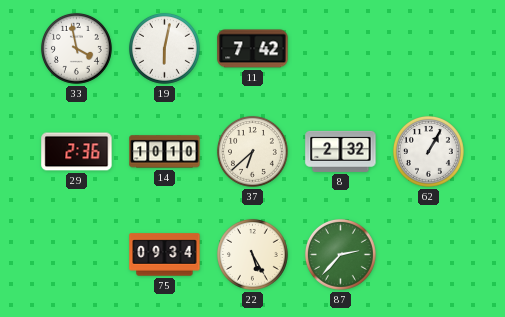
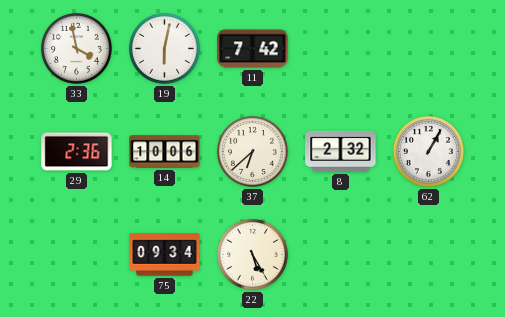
14: 10:10 -> 10:06
87: 2:37 -> none
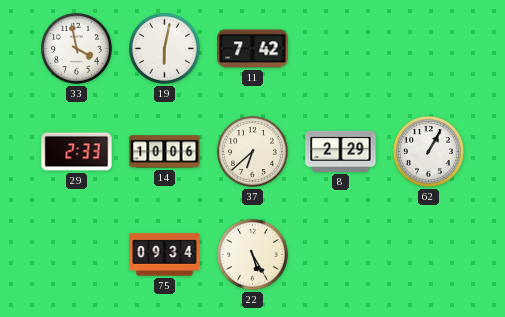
29: 2:36 -> 2:33
8: 2:32 -> 2:29
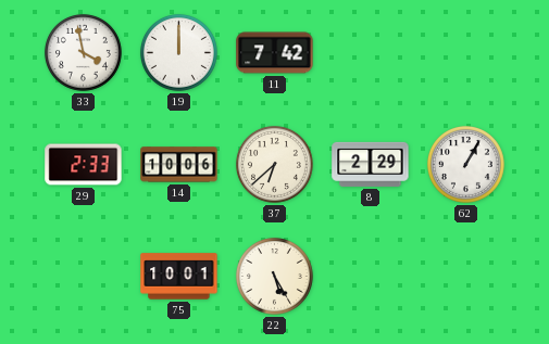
19: 6:02 -> 12:00
75: 09:34 -> 10:01
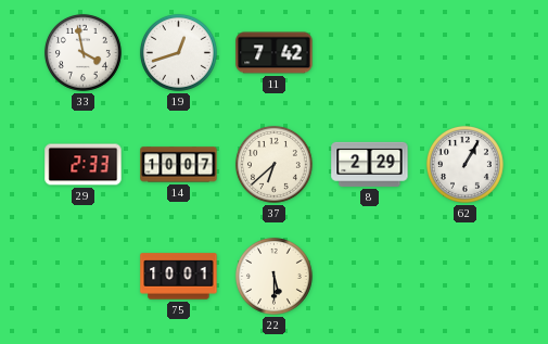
19: 12:00 -> 12:42
14: 10:06 -> 10:07
22: 5:25 -> 5:30
